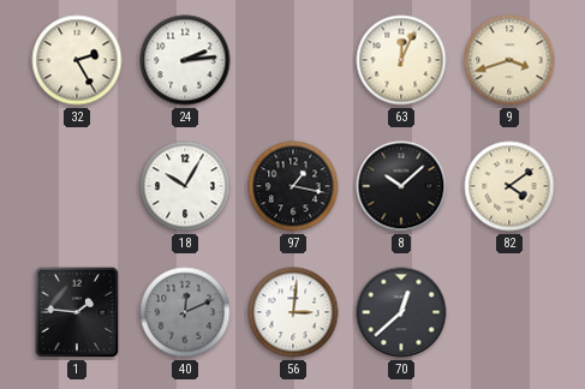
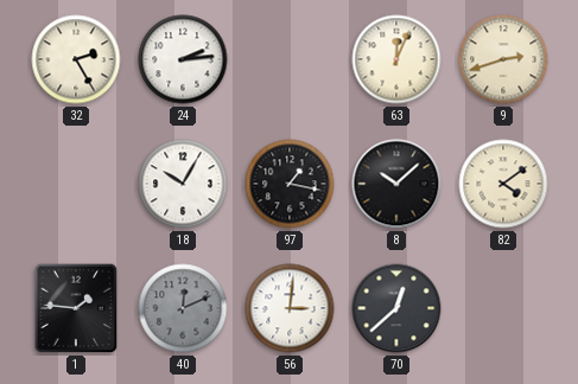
9: 3:42 -> 2:42
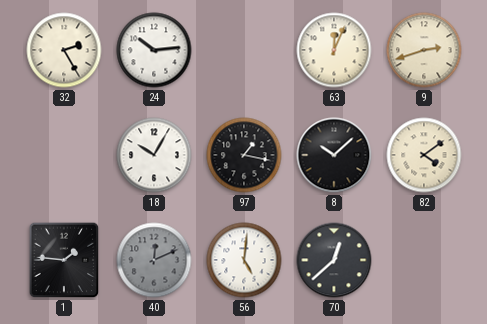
24: 2:14 -> 10:14
56: 3:01 -> 5:01
